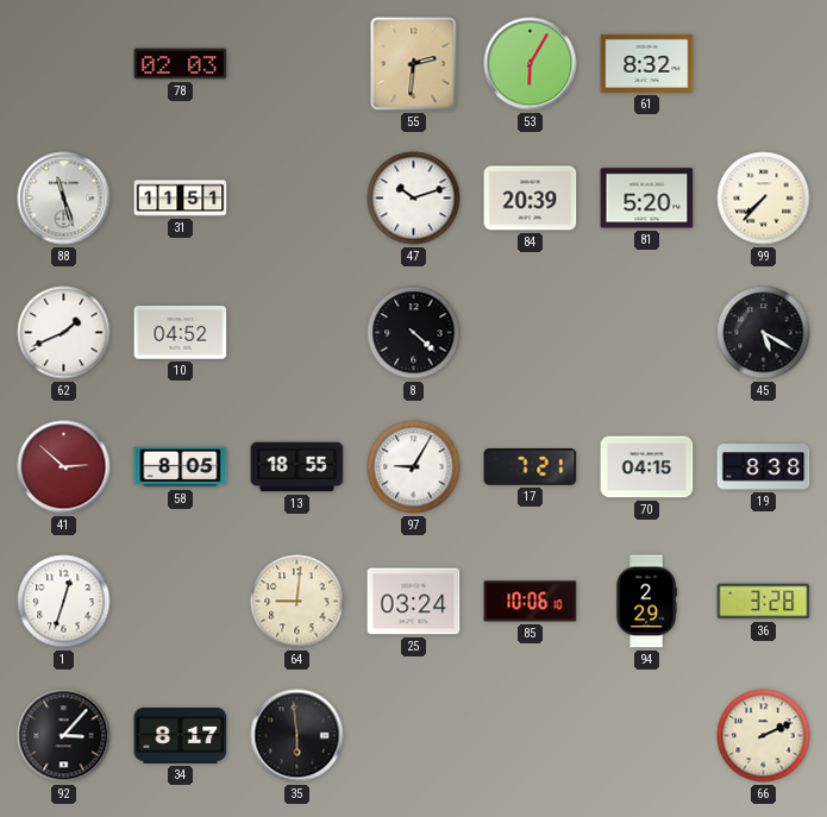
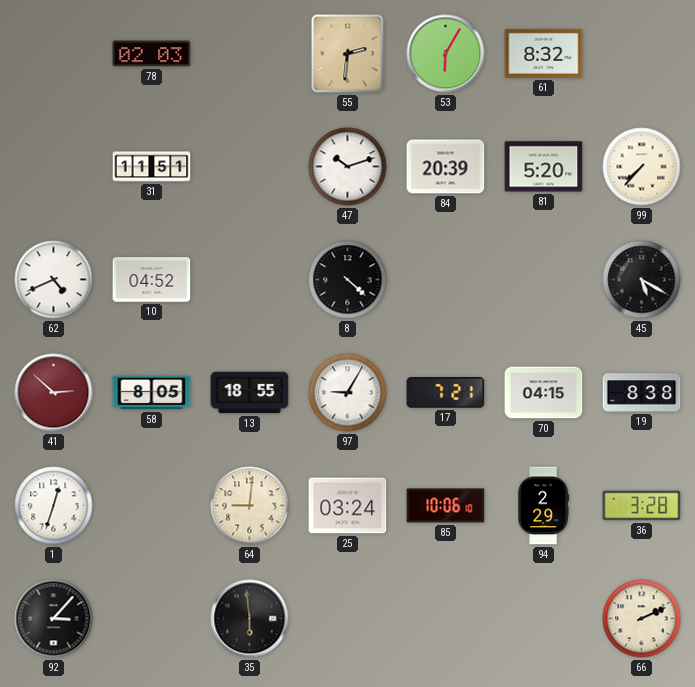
88: 11:27 -> none
62: 1:41 -> 4:41
34: 8:17 -> none
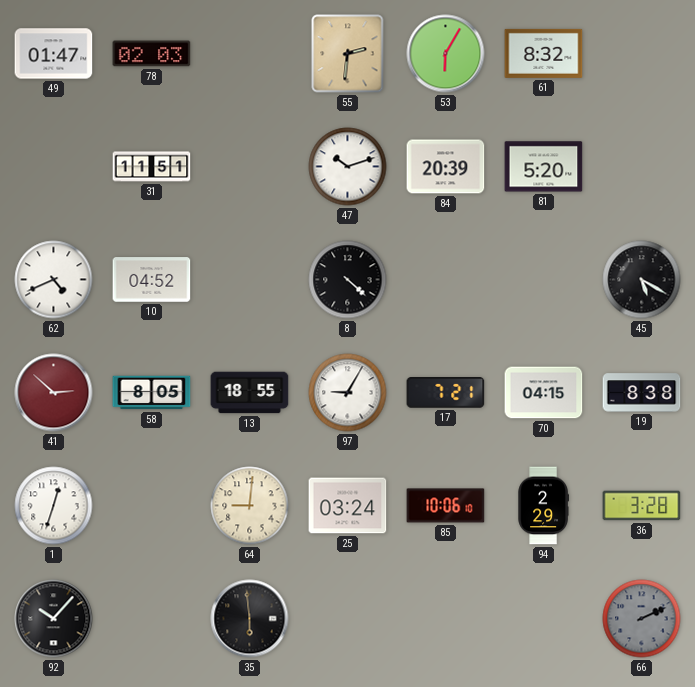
49: none -> 01:47
99: 7:37 -> none
92: 3:07 -> 10:07
66 dial: cream -> grey
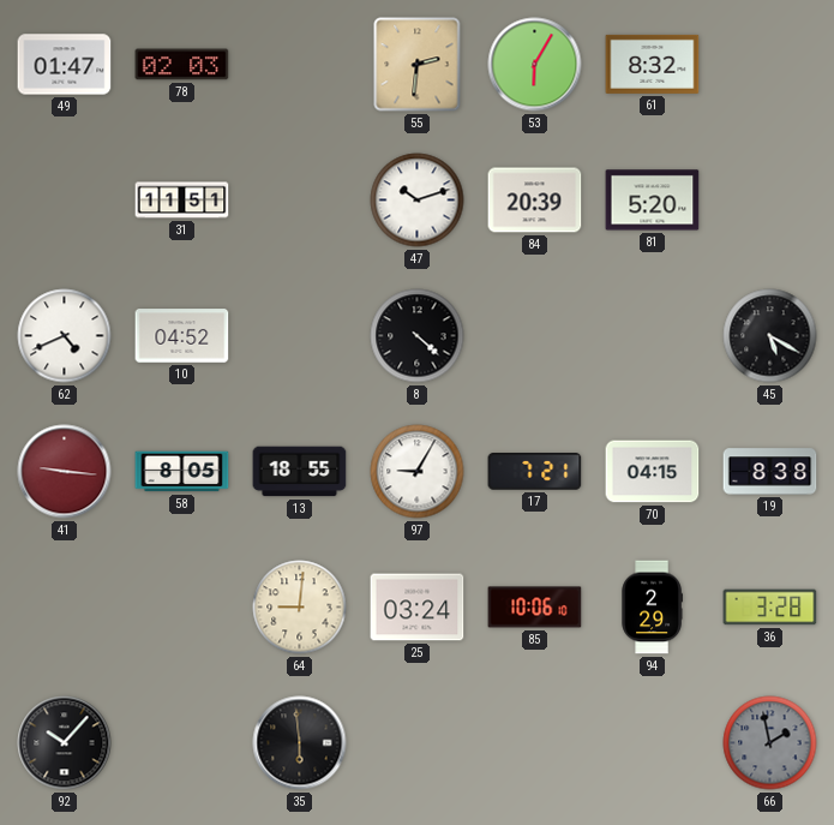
41: 2:52 -> 9:16
1: 12:33 -> none
66: 2:11 -> 1:58
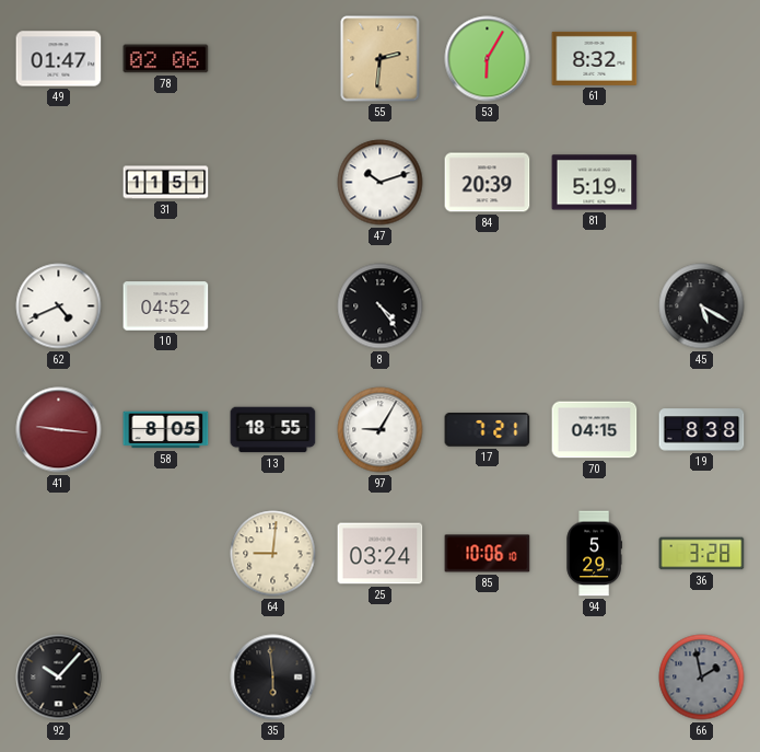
78: 02:03 -> 02:06
81: 5:20 -> 5:19
8: 4:22 -> 4:24
94: 2:29 -> 5:29
